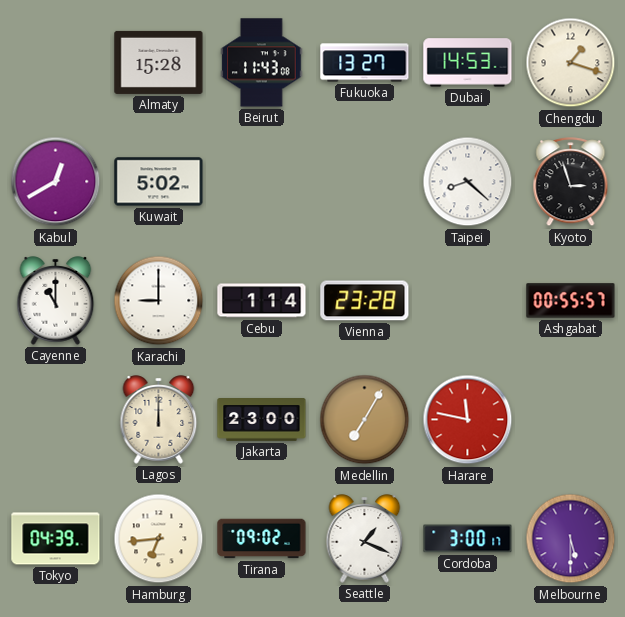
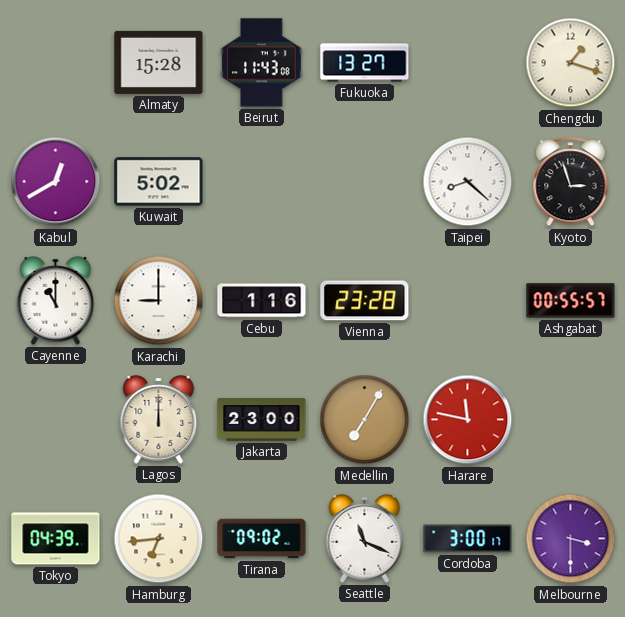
Dubai: 14:53 -> none
Cebu: 1:14 -> 1:16
Seattle: 1:19 -> 11:19
Melbourne: 5:30 -> 3:30
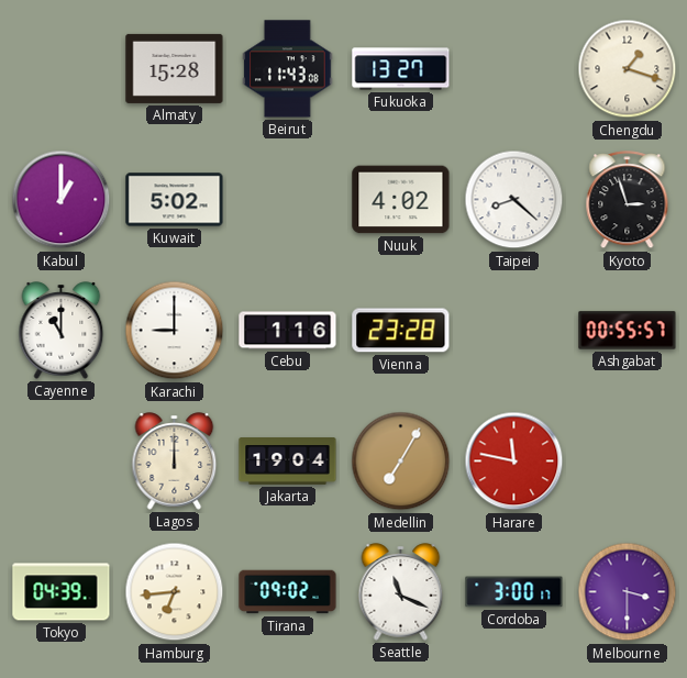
Kabul: 12:40 -> 1:00
Nuuk: none -> 4:02
Jakarta: 23:00 -> 19:04
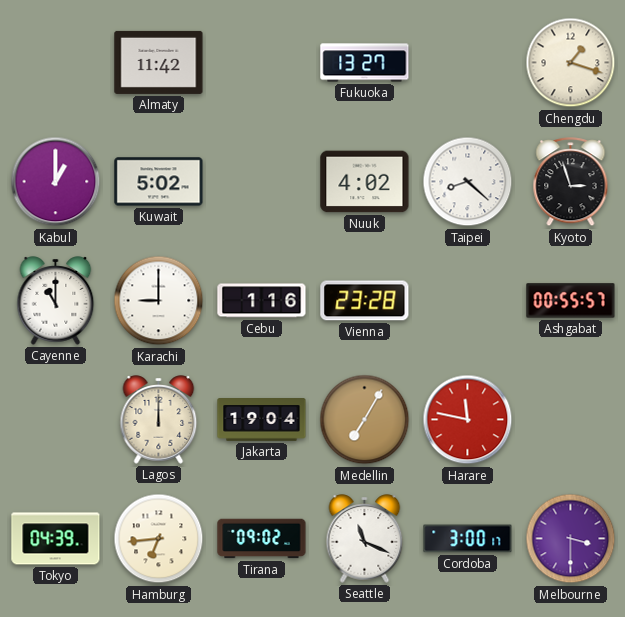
Almaty: 15:28 -> 11:42
Beirut: 11:43 -> none
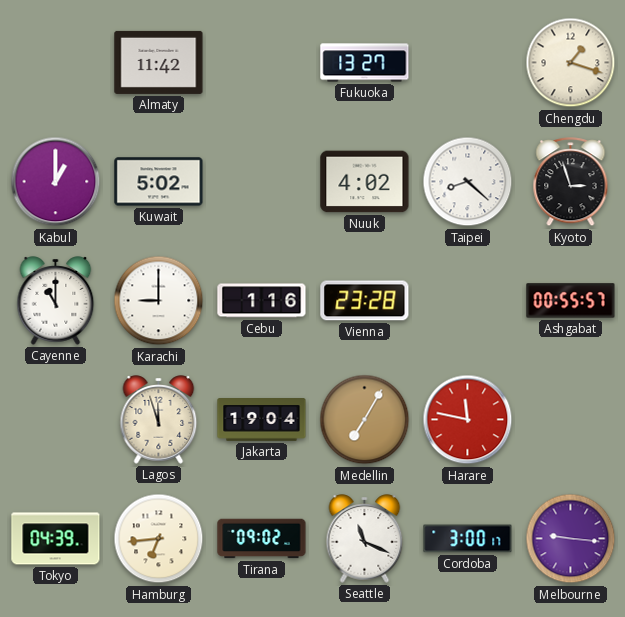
Lagos: 12:00 -> 11:57
Melbourne: 3:30 -> 9:16
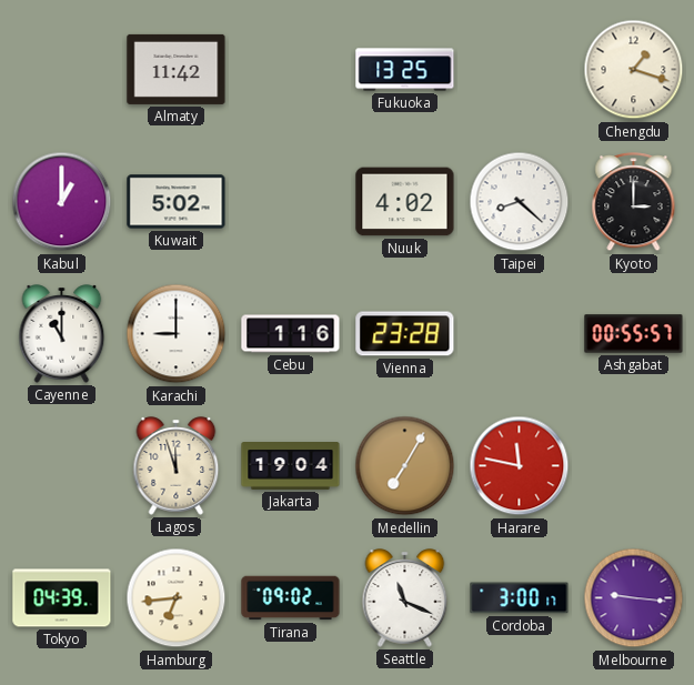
Fukuoka: 13:27 -> 13:25
Kyoto: 2:57 -> 3:00
